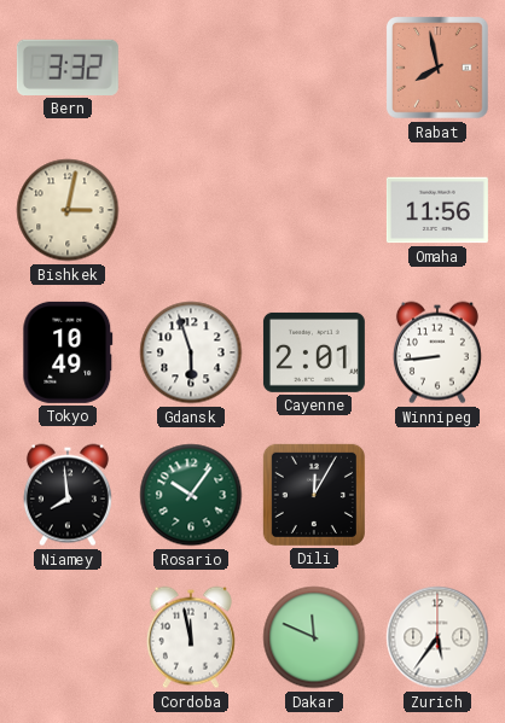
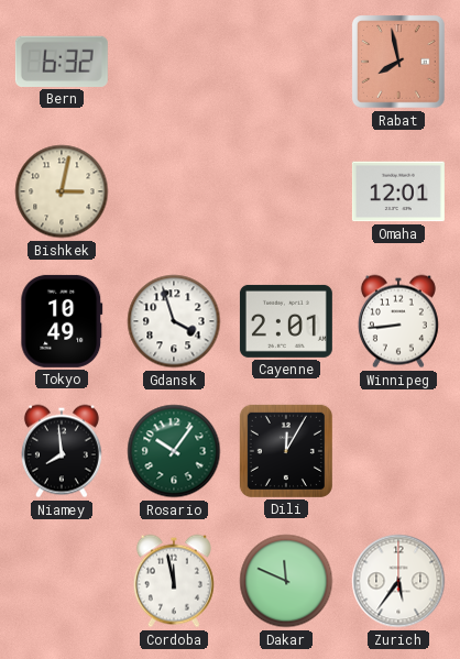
Bern: 3:32 -> 6:32
Omaha: 11:56 -> 12:01
Gdansk: 5:57 -> 3:57
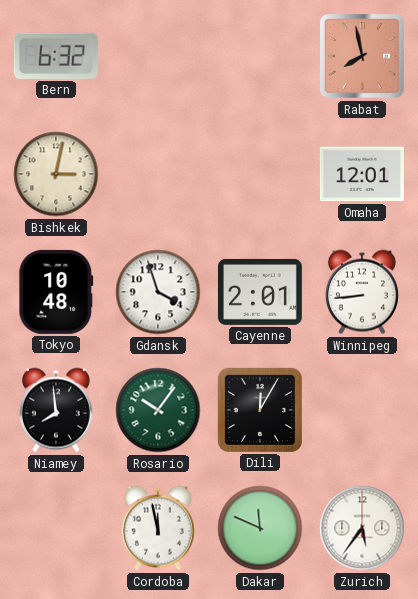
Tokyo: 10:49 -> 10:48
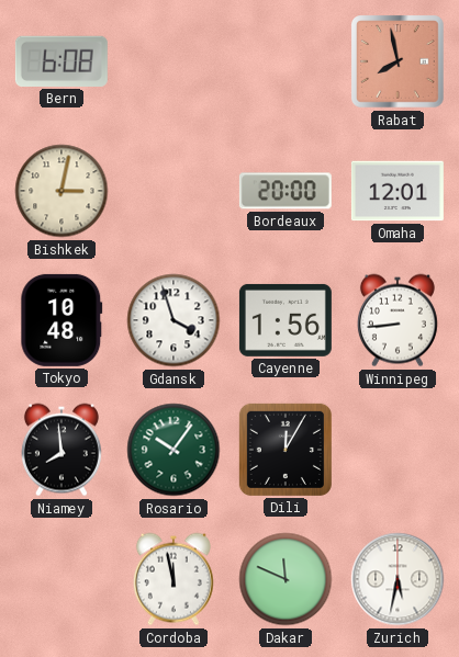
Bern: 6:32 -> 6:08
Bordeaux: none -> 20:00
Cayenne: 2:01 -> 1:56
Zurich: 5:36 -> 5:32
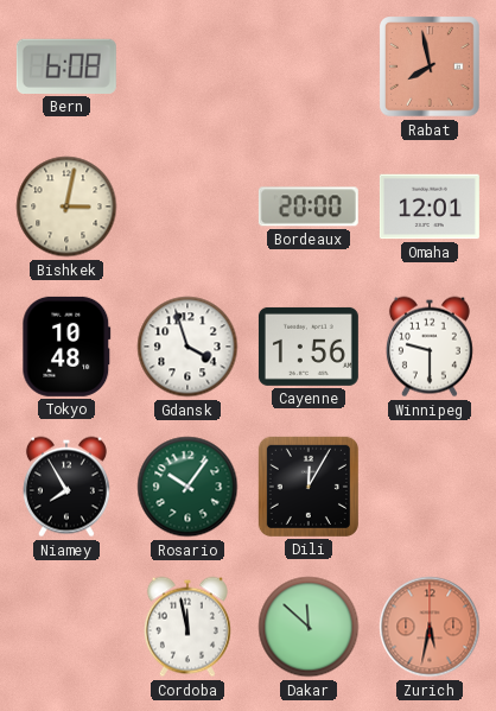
Winnipeg: 8:44 -> 9:30
Niamey: 7:59 -> 7:55
Dakar: 11:49 -> 11:52
Zurich dial: white -> salmon
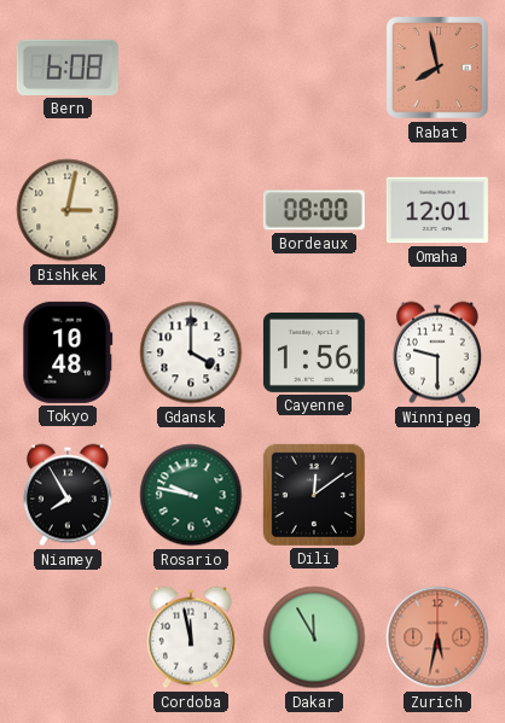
Bordeaux: 20:00 -> 08:00
Gdansk: 3:57 -> 4:00
Rosario: 10:06 -> 9:47
Dili: 12:05 -> 12:09
Dakar: 11:52 -> 11:55
